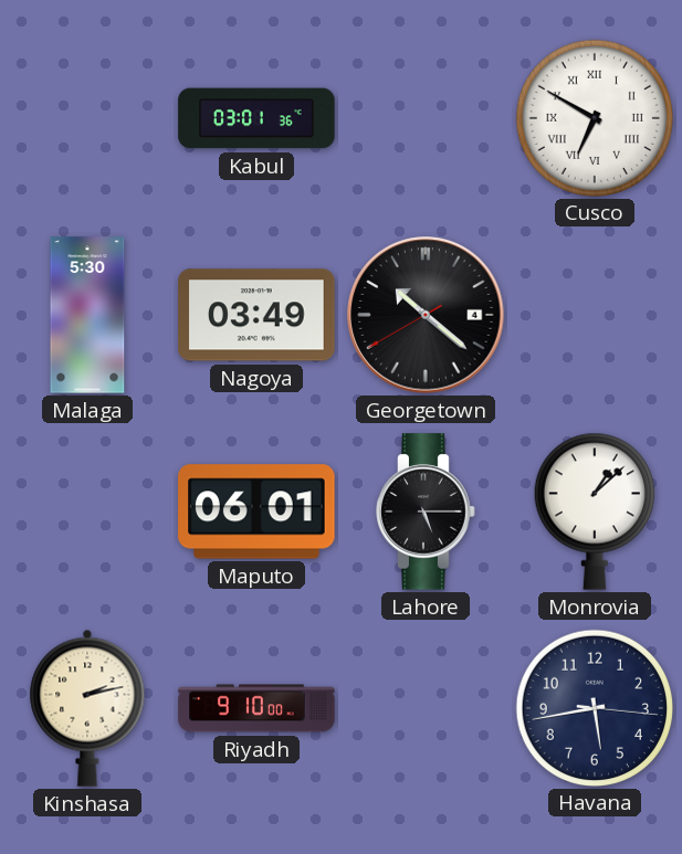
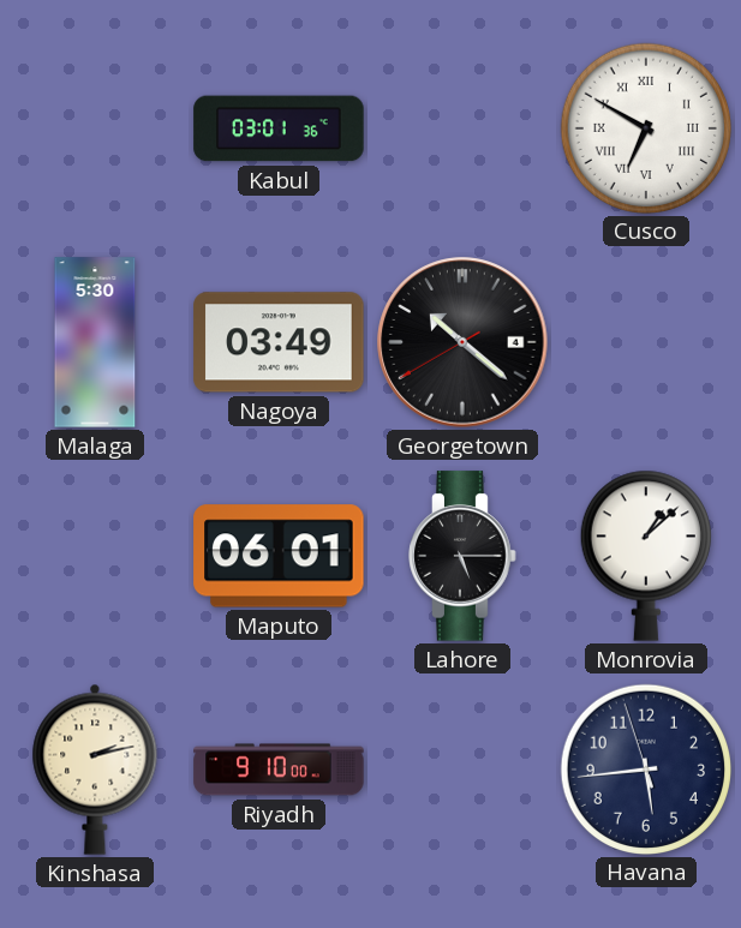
Havana: 5:43:16 -> 5:43:57
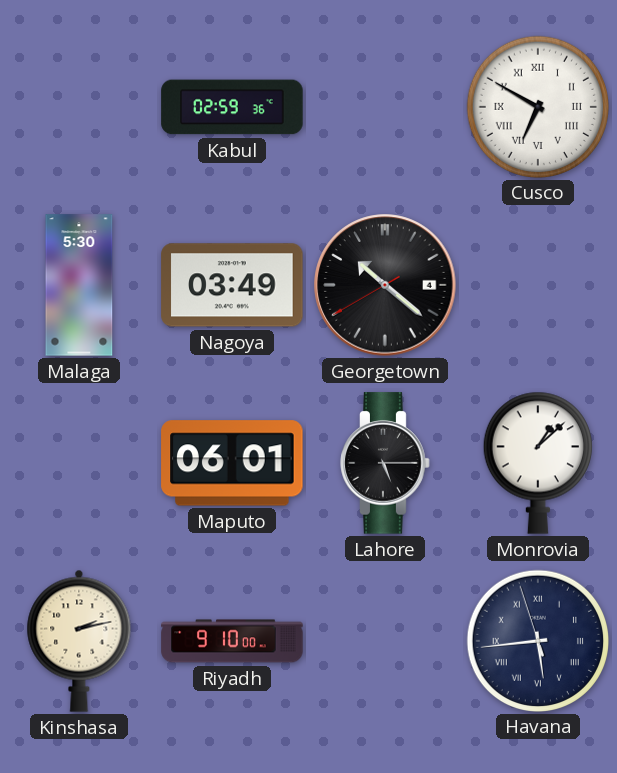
Kabul: 03:01 -> 02:59
Havana numerals: Arabic -> Roman
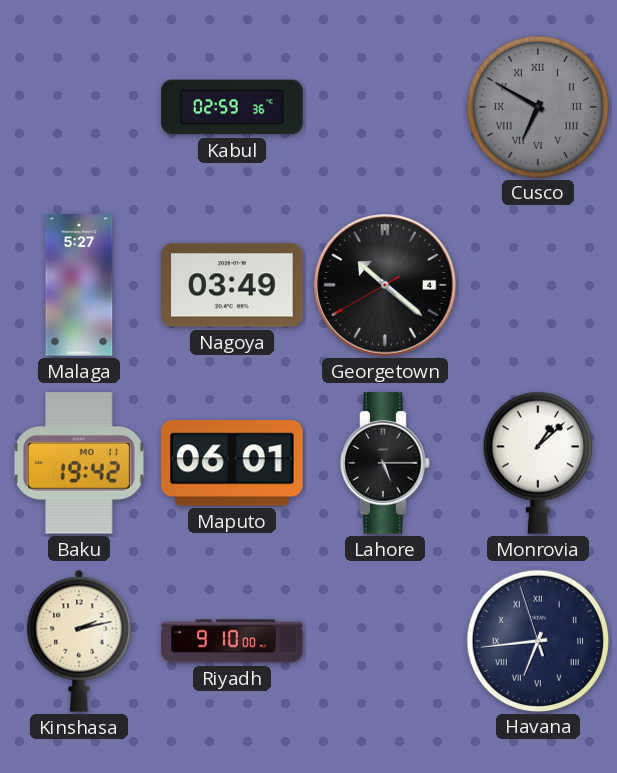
Cusco dial: white -> grey
Malaga: 5:30 -> 5:27
Baku: none -> 19:42
Havana: 5:43 -> 6:43
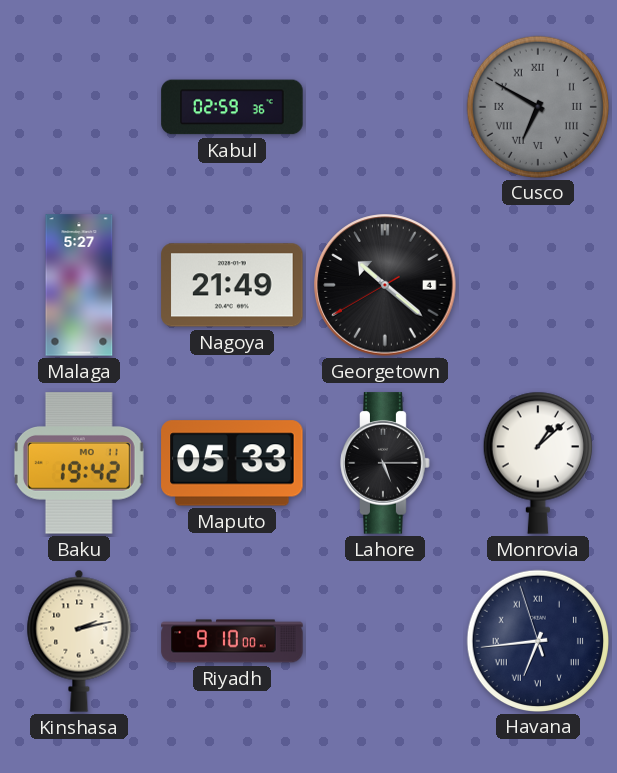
Nagoya: 03:49 -> 21:49
Maputo: 06:01 -> 05:33
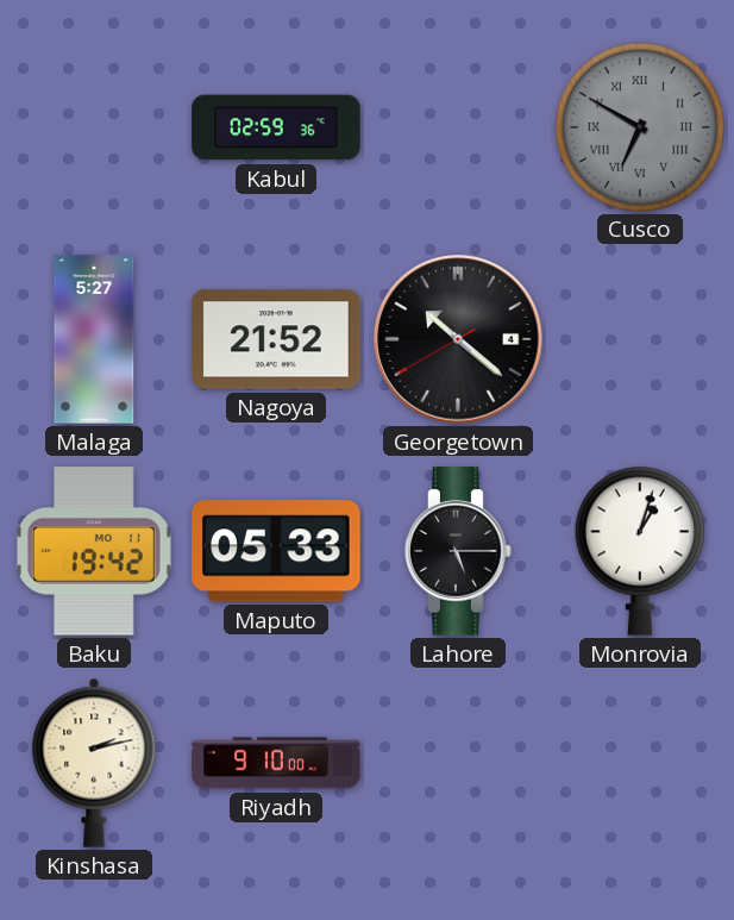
Nagoya: 21:49 -> 21:52
Monrovia: 1:08 -> 1:03
Havana: 6:43 -> none
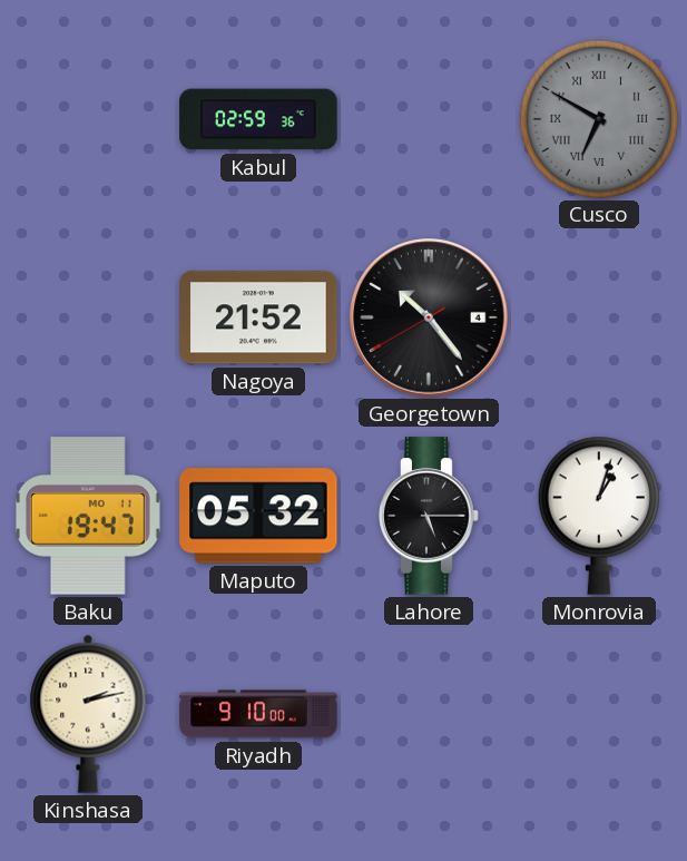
Malaga: 5:27 -> none
Georgetown: 10:21 -> 10:23
Baku: 19:42 -> 19:47
Maputo: 05:33 -> 05:32
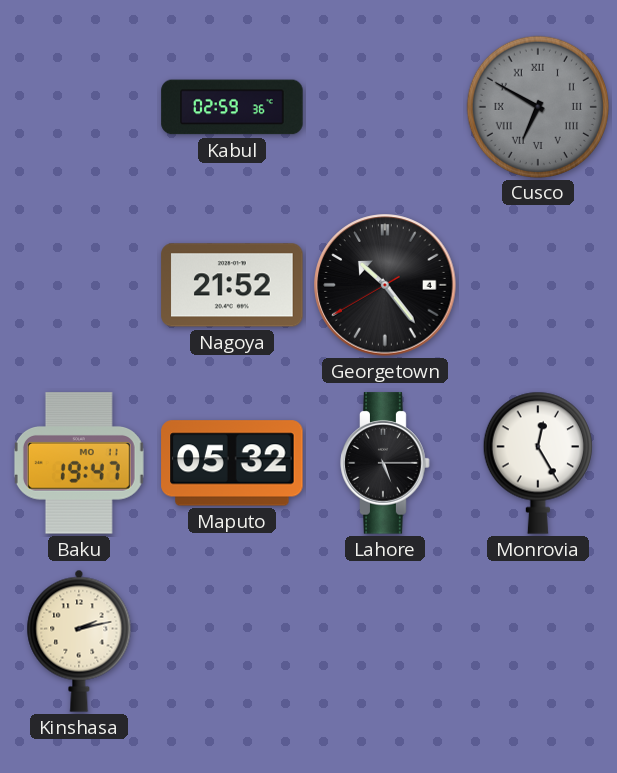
Monrovia: 1:03 -> 12:25
Riyadh: 9:10 -> none
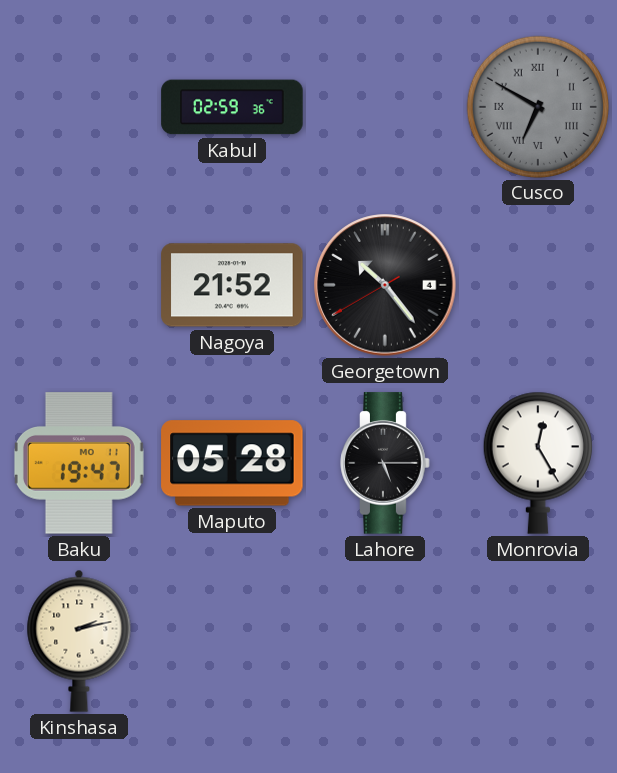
Maputo: 05:32 -> 05:28
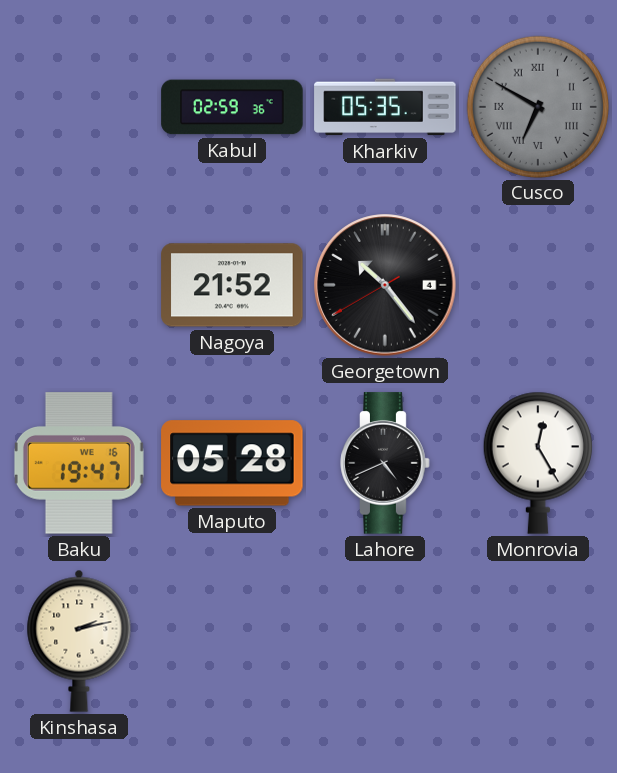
Kharkiv: none -> 05:35
Baku date: MO 11 -> WE 16
Lahore: 5:15 -> 4:41
